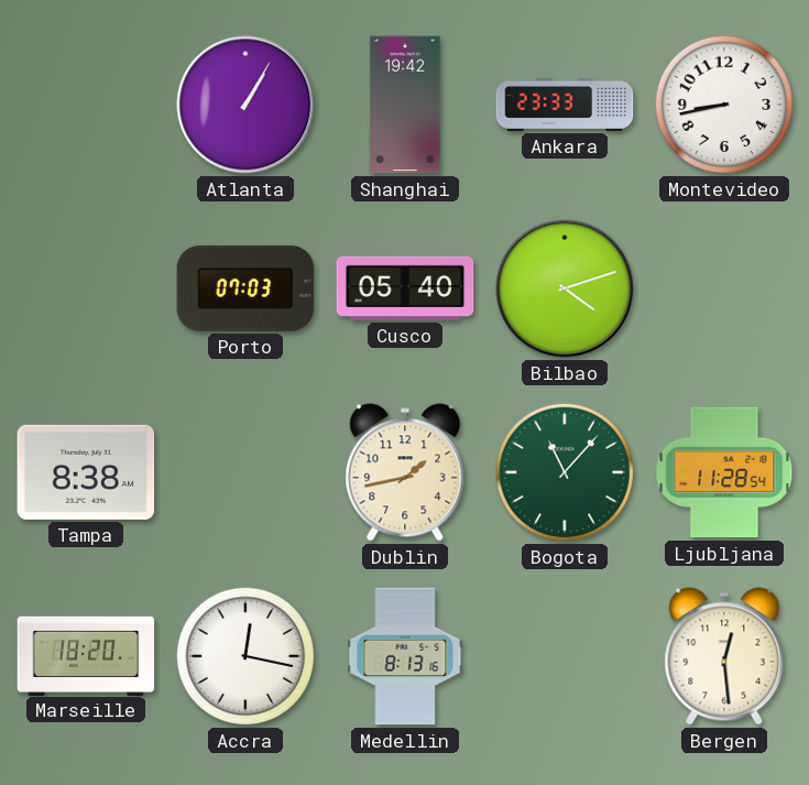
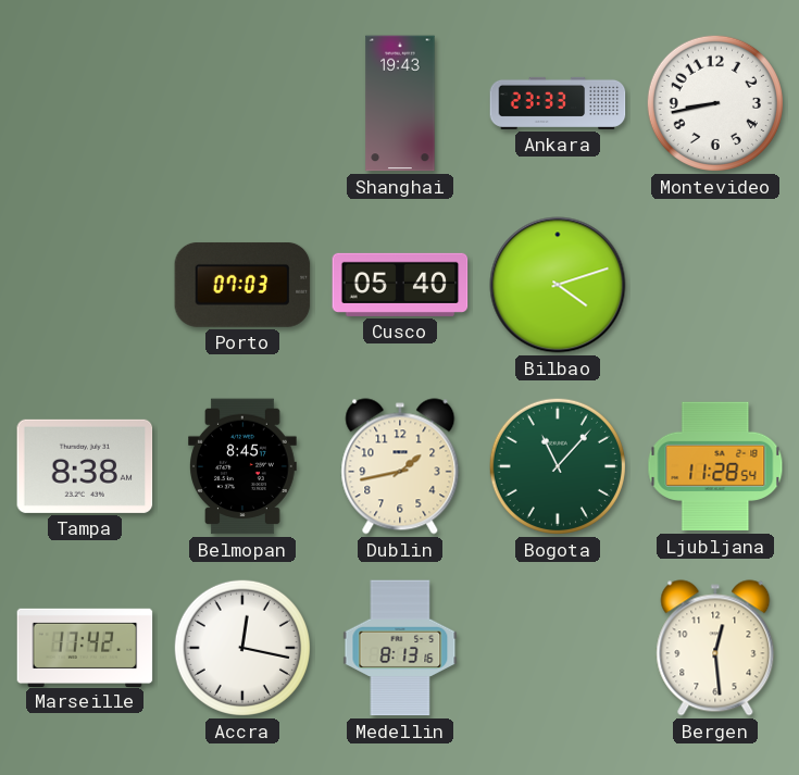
Atlanta: 1:05 -> none
Shanghai: 19:42 -> 19:43
Belmopan: none -> 8:45
Marseille: 18:20 -> 17:42
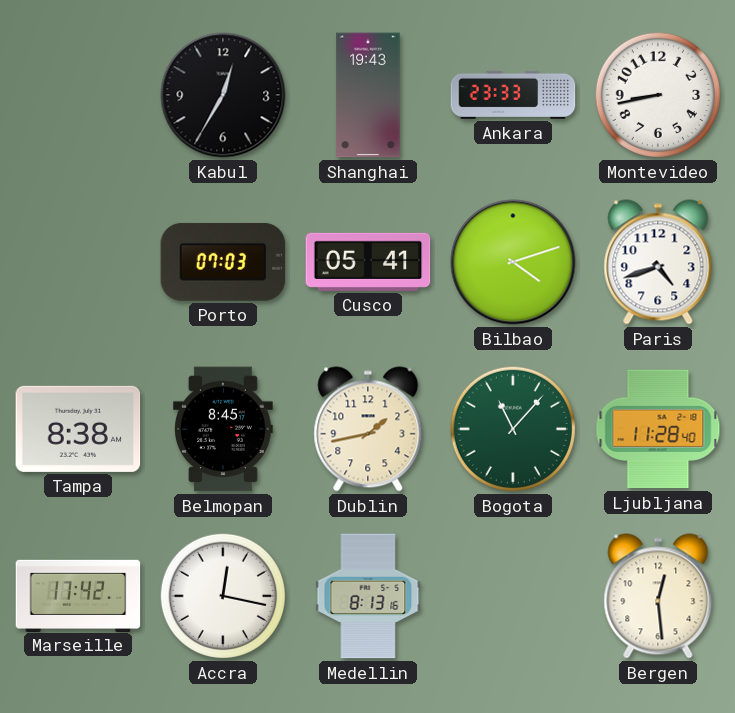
Kabul: none -> 12:35
Cusco: 05:40 -> 05:41
Paris: none -> 4:42
Ljubljana: 11:28:54 -> 11:28:40
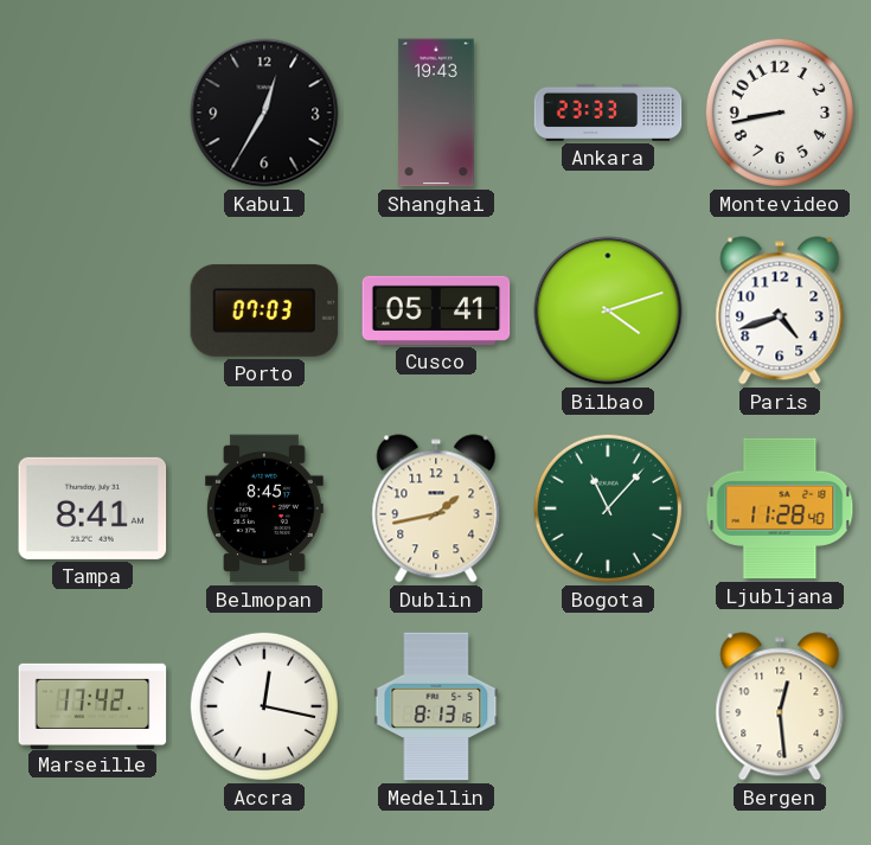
Tampa: 8:38 -> 8:41
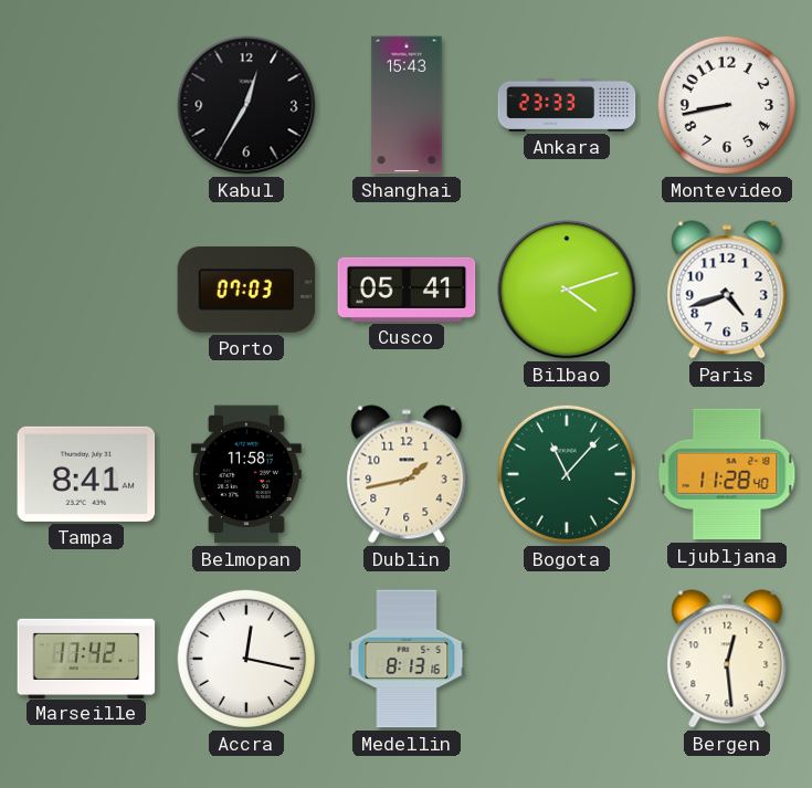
Shanghai: 19:43 -> 15:43
Belmopan: 8:45 -> 11:58
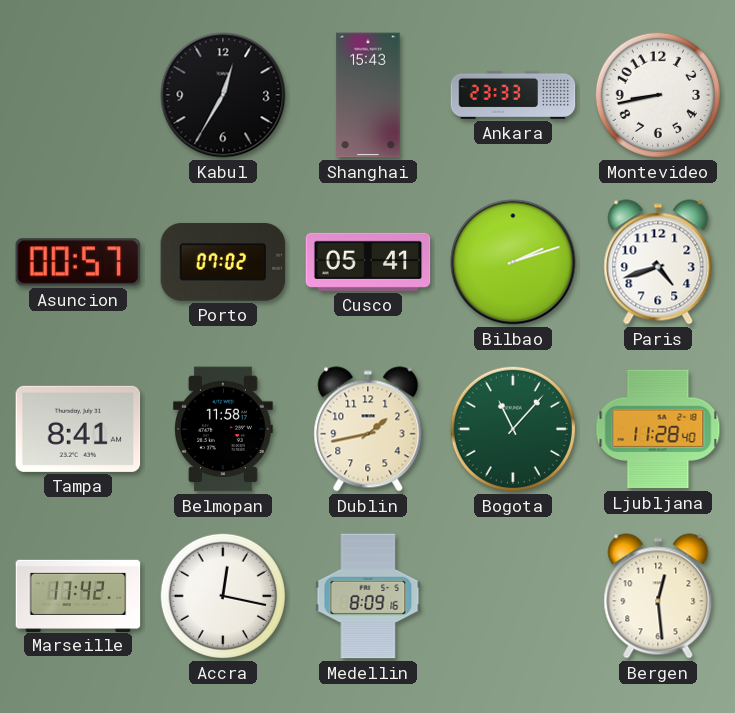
Asuncion: none -> 00:57
Porto: 07:03 -> 07:02
Bilbao: 4:12 -> 2:12
Medellin: 8:13 -> 8:09
